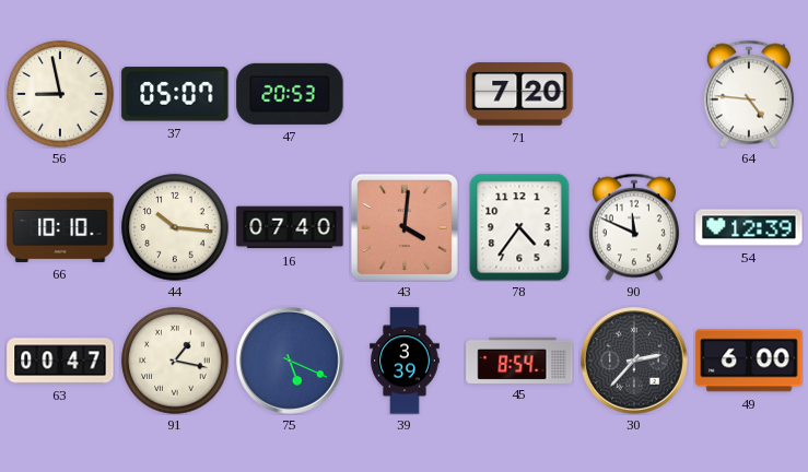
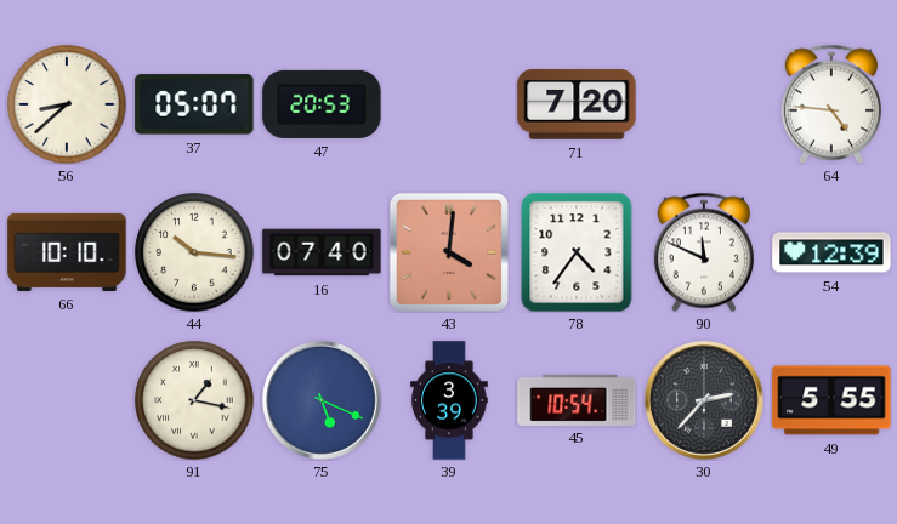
56: 8:58 -> 8:38
63: 00:47 -> none
45: 8:54 -> 10:54
49: 6:00 -> 5:55
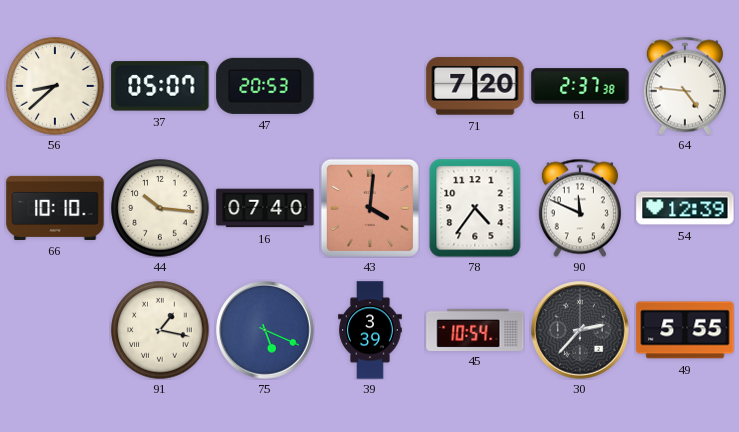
61: none -> 2:37
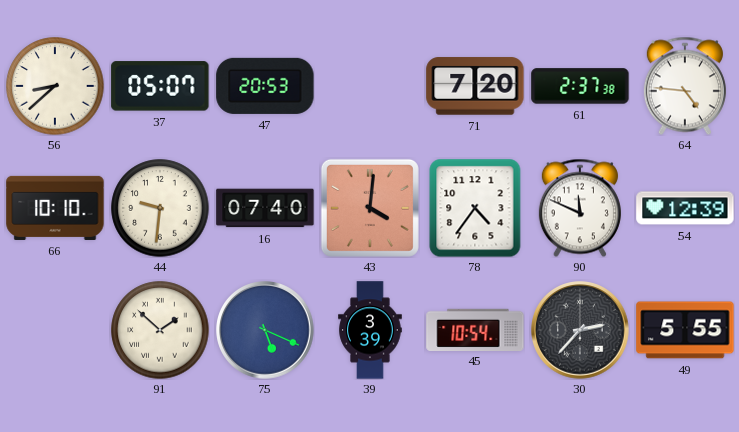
44: 10:16 -> 9:31
91: 1:17 -> 1:52
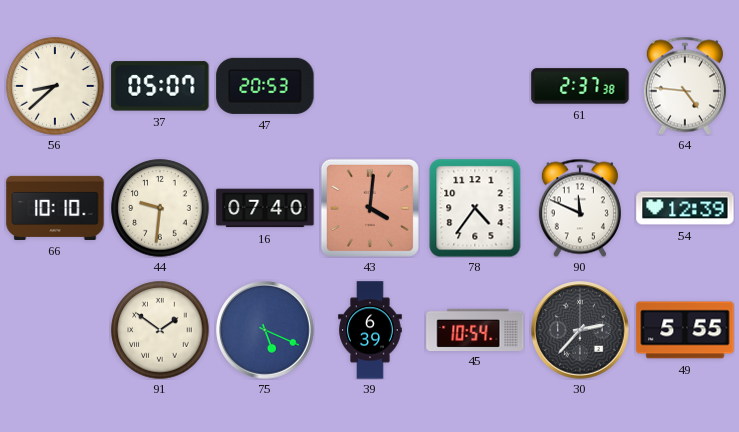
71: 7:20 -> none
91: 1:52 -> 1:51
39: 3:39 -> 6:39
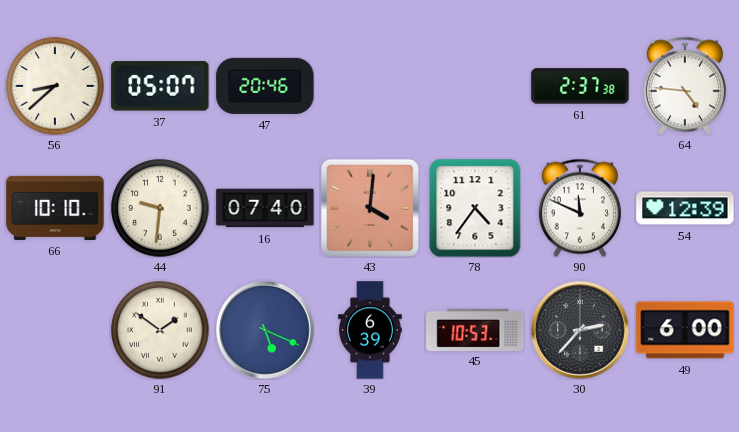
47: 20:53 -> 20:46
45: 10:54 -> 10:53
49: 5:55 -> 6:00
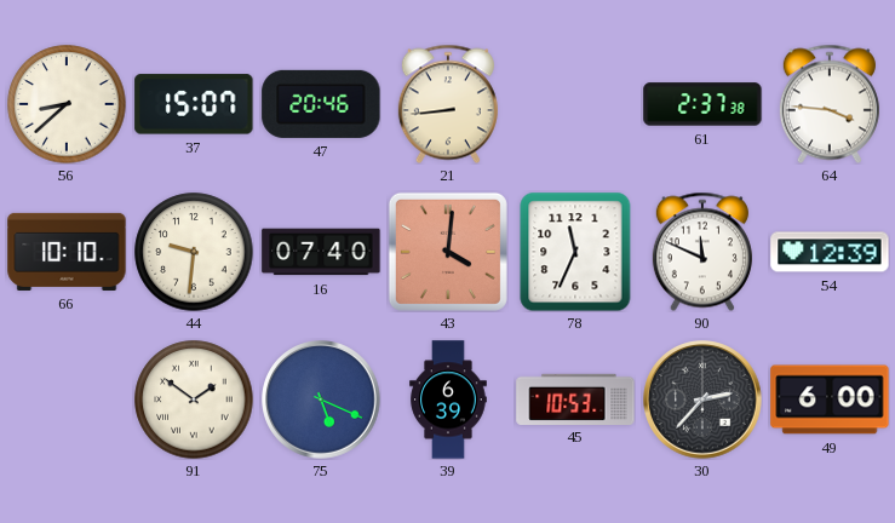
37: 05:07 -> 15:07
21: none -> 8:44
64: 4:46 -> 3:46
78: 4:36 -> 11:34
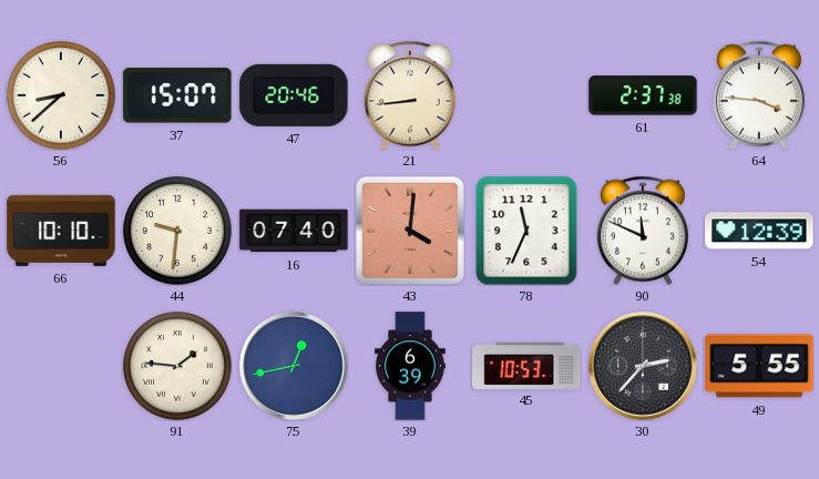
91: 1:51 -> 1:46
75: 5:19 -> 12:43
49: 6:00 -> 5:55
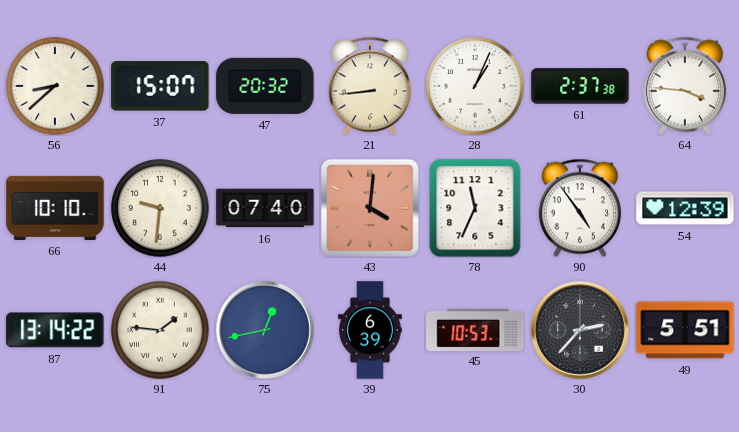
47: 20:46 -> 20:32
28: none -> 1:04
90: 11:49 -> 4:54
87: none -> 13:14
49: 5:55 -> 5:51
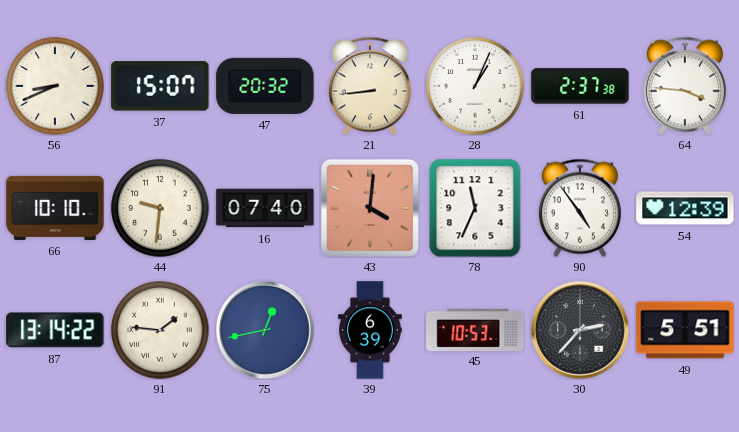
56: 8:38 -> 8:41
